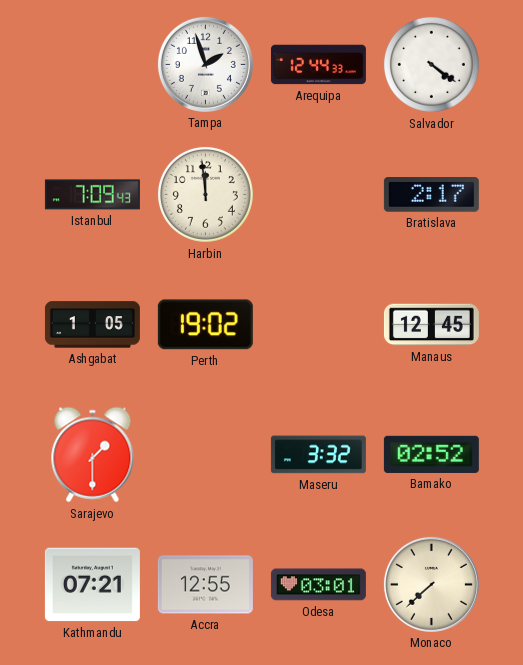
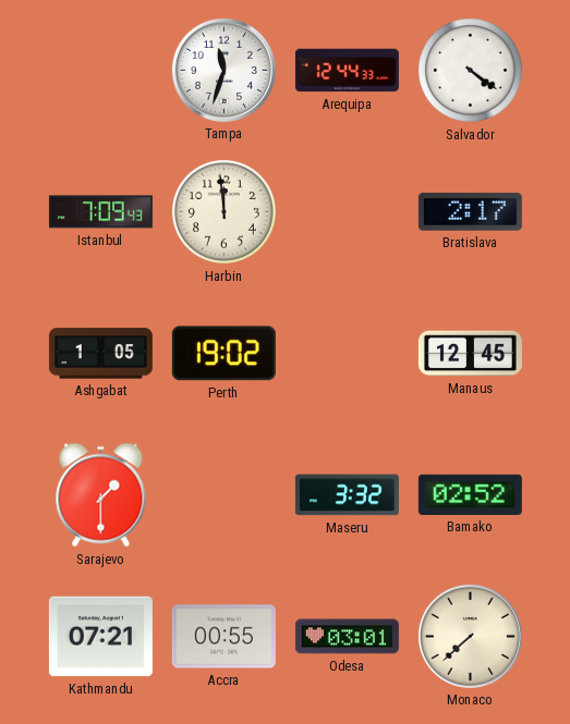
Tampa: 1:57 -> 11:33
Accra: 12:55 -> 00:55
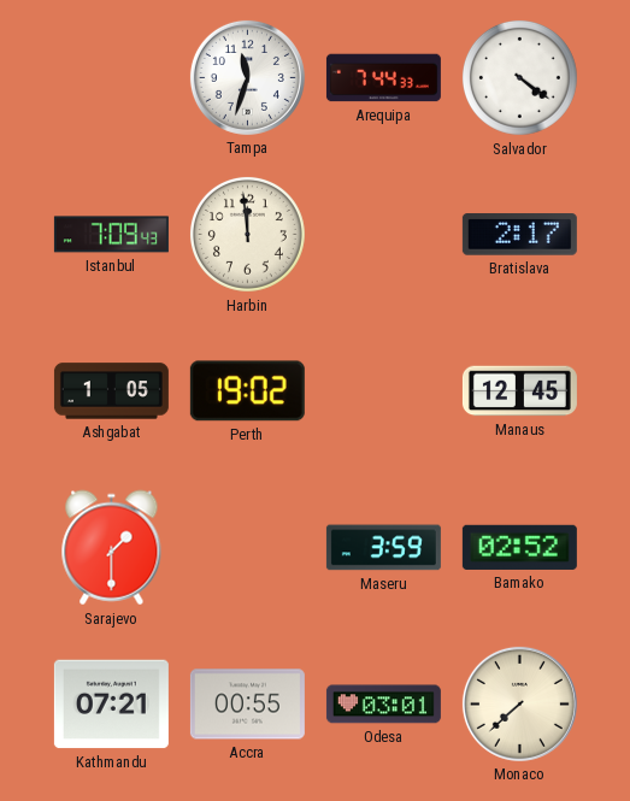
Arequipa: 12:44 -> 7:44
Maseru: 3:32 -> 3:59
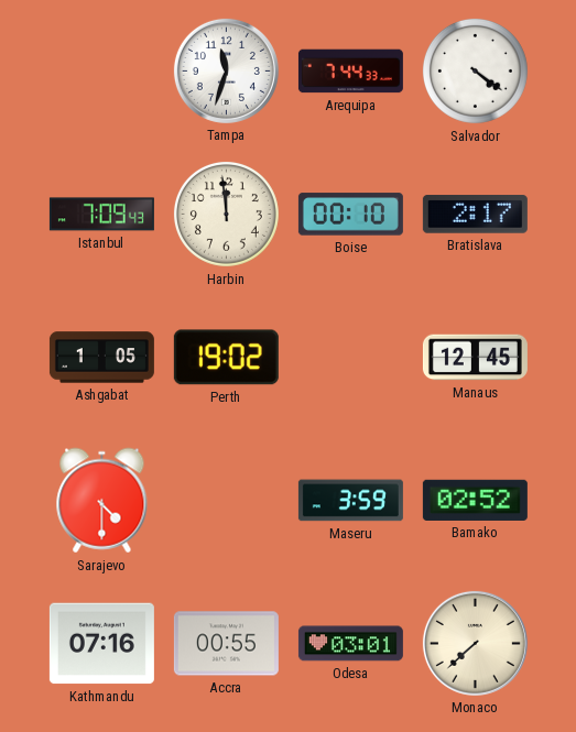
Boise: none -> 00:10
Sarajevo: 1:30 -> 4:30
Kathmandu: 07:21 -> 07:16
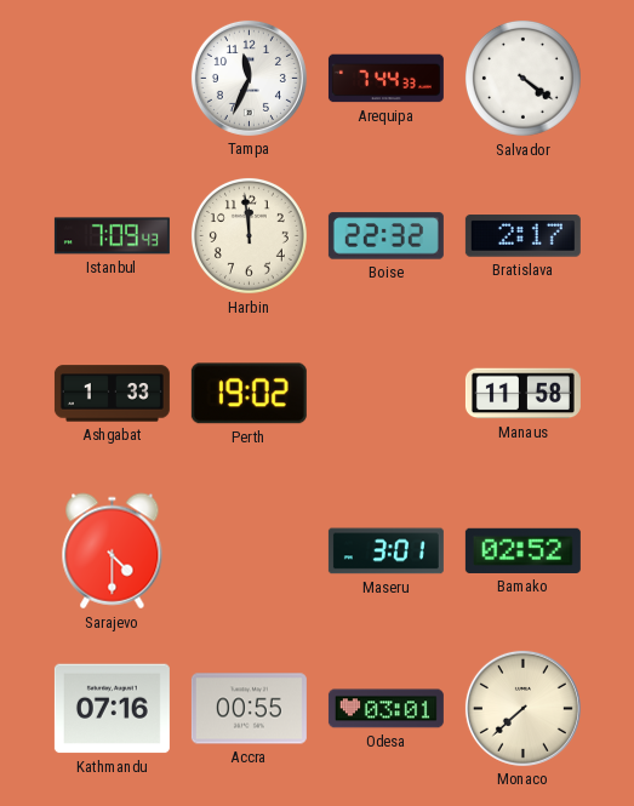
Tampa: 11:33 -> 11:34
Boise: 00:10 -> 22:32
Ashgabat: 1:05 -> 1:33
Manaus: 12:45 -> 11:58
Maseru: 3:59 -> 3:01
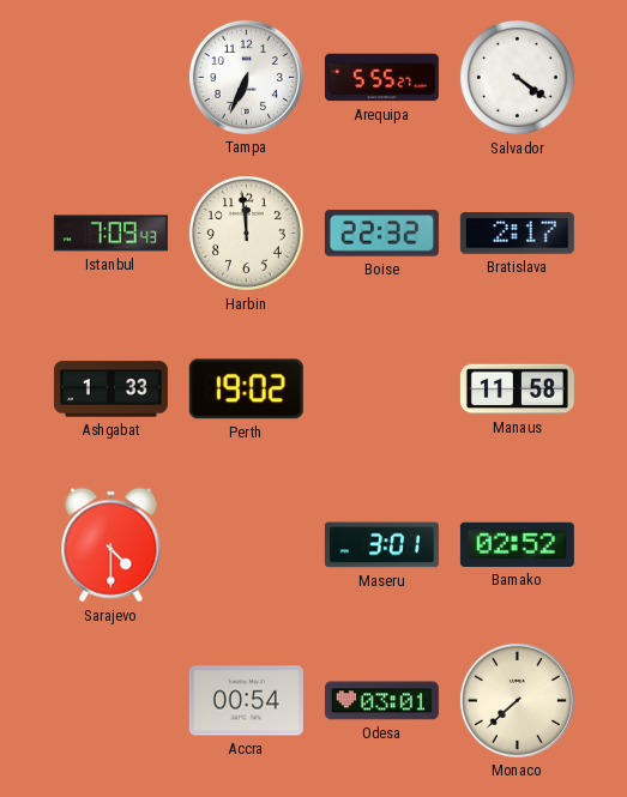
Tampa: 11:34 -> 6:34
Arequipa: 7:44 -> 5:55
Kathmandu: 07:16 -> none
Accra: 00:55 -> 00:54
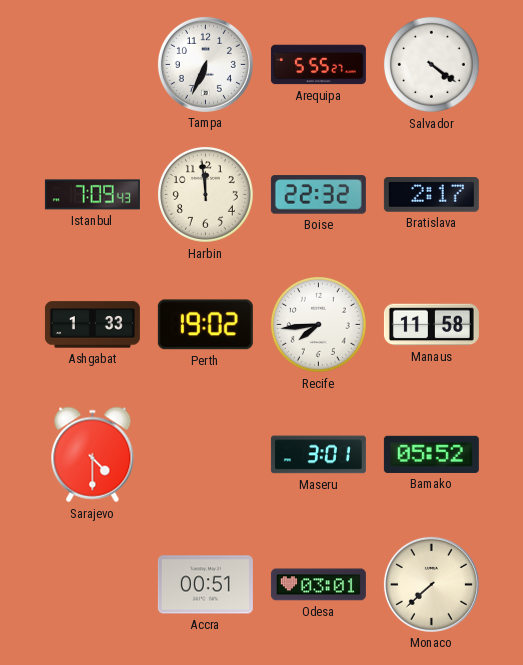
Recife: none -> 7:44
Bamako: 02:52 -> 05:52
Accra: 00:54 -> 00:51
